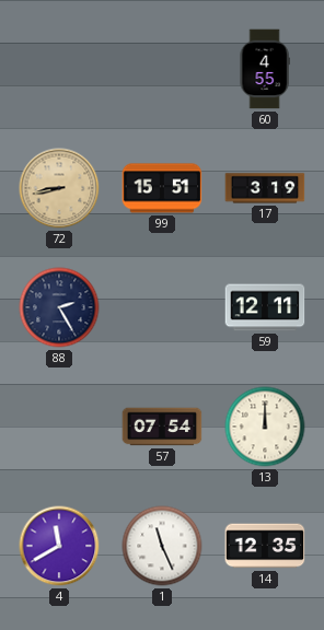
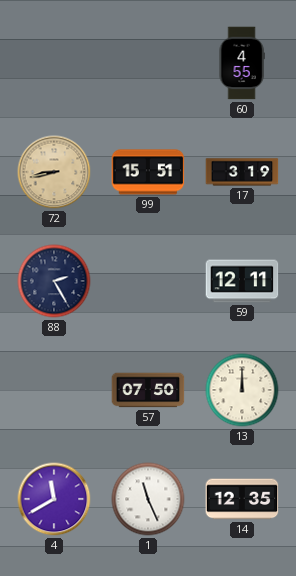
57: 07:54 -> 07:50
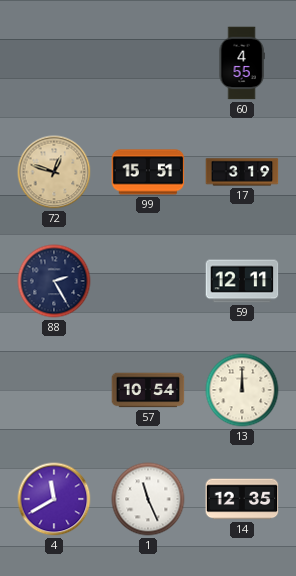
72: 8:43 -> 12:48
57: 07:50 -> 10:54
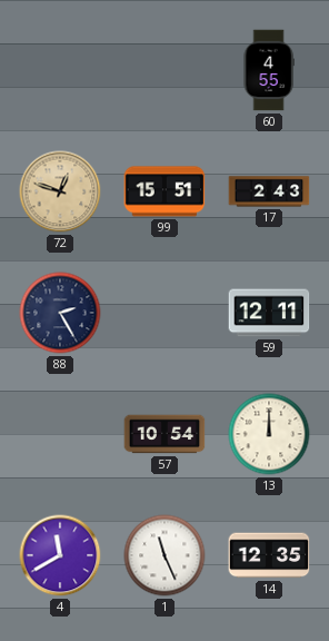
17: 3:19 -> 2:43
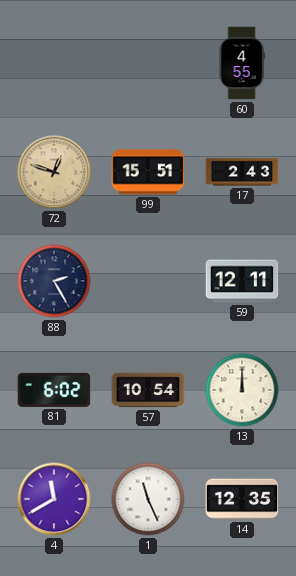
81: none -> 6:02
